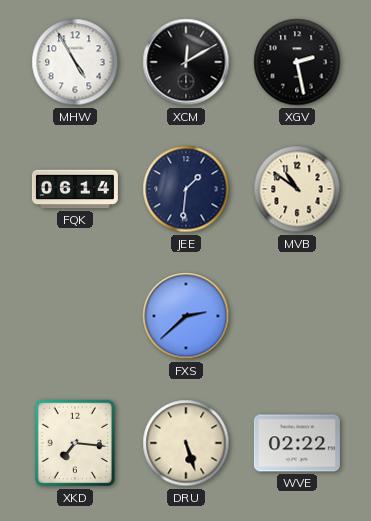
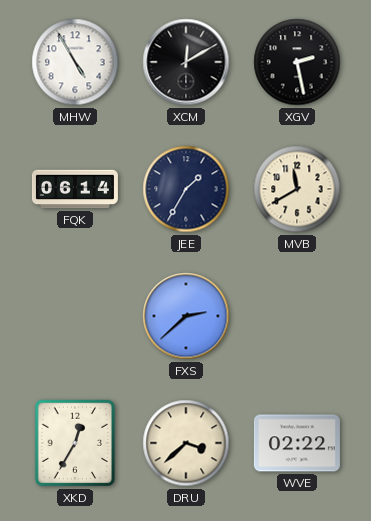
JEE: 1:31 -> 1:35
MVB: 10:51 -> 11:40
XKD: 7:16 -> 12:35
DRU: 5:27 -> 3:38
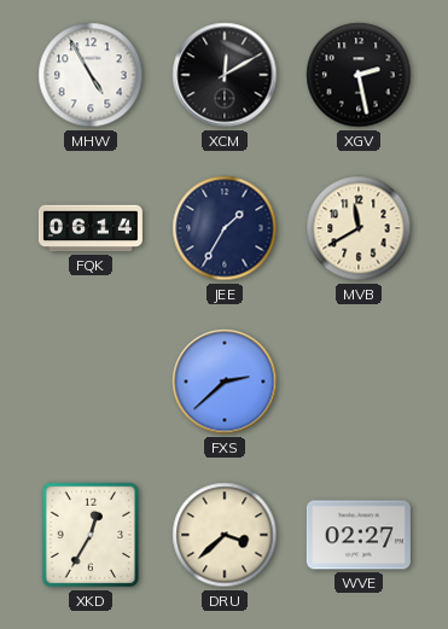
WVE: 02:22 -> 02:27
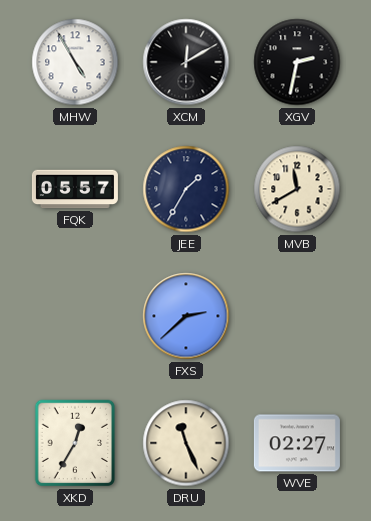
XGV: 2:28 -> 2:32
FQK: 06:14 -> 05:57
DRU: 3:38 -> 11:26
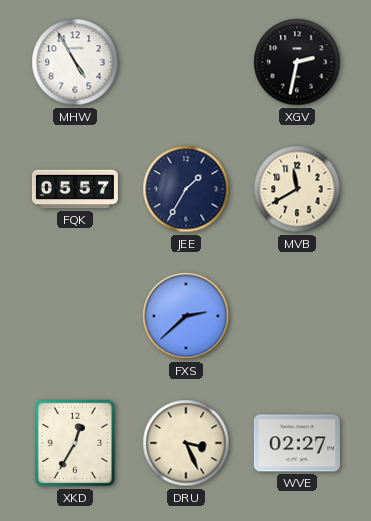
XCM: 12:10 -> none
DRU: 11:26 -> 3:26
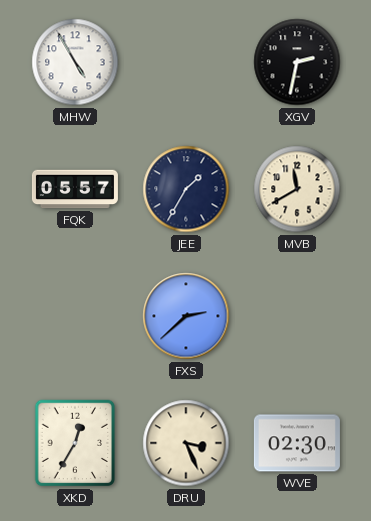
WVE: 02:27 -> 02:30
